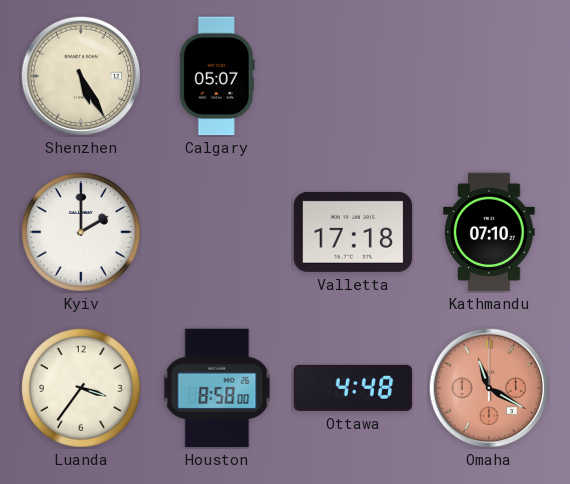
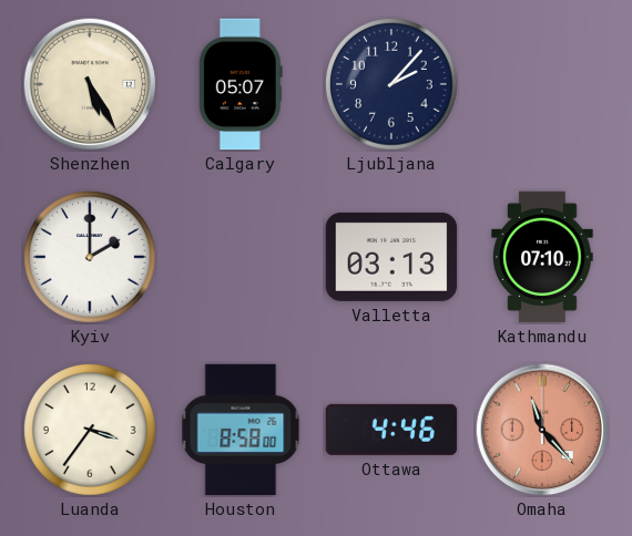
Ljubljana: none -> 2:07
Valletta: 17:18 -> 03:13
Ottawa: 4:48 -> 4:46
Omaha: 11:20 -> 11:23
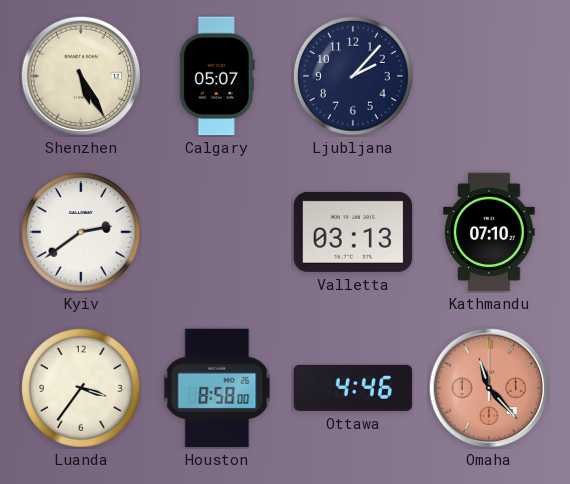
Kyiv: 2:00 -> 2:39
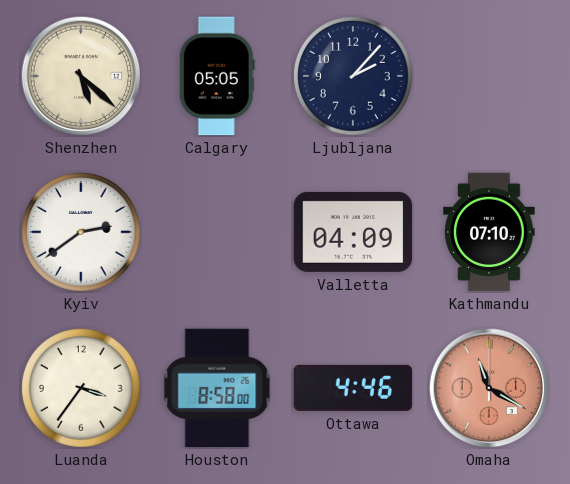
Shenzhen: 5:25 -> 5:22
Calgary: 05:07 -> 05:05
Valletta: 03:13 -> 04:09
Omaha: 11:23 -> 11:20
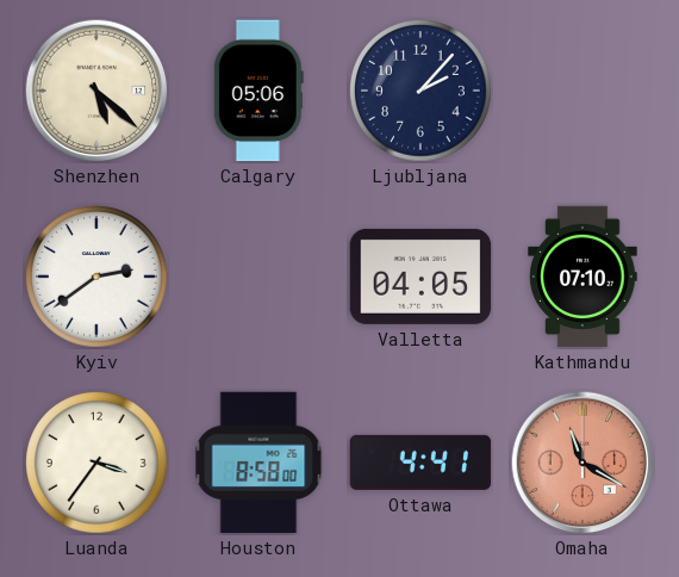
Calgary: 05:05 -> 05:06
Valletta: 04:09 -> 04:05
Ottawa: 4:46 -> 4:41
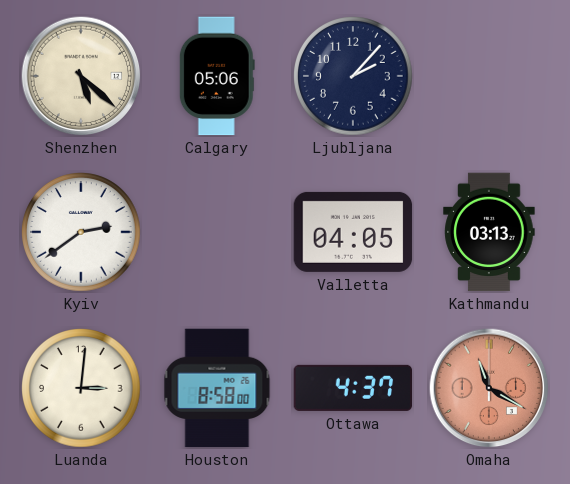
Kathmandu: 07:10 -> 03:13
Luanda: 3:36 -> 3:01
Ottawa: 4:41 -> 4:37
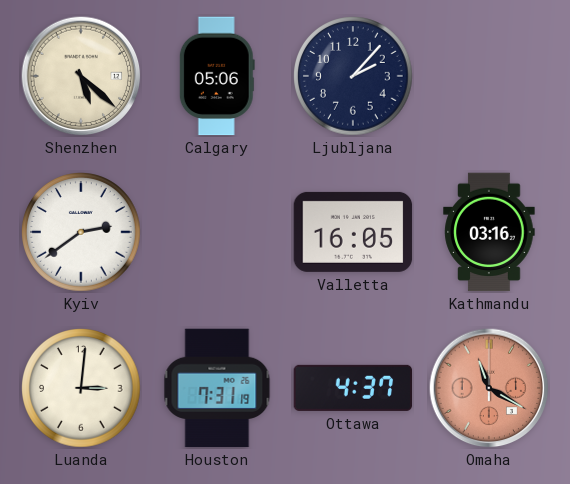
Valletta: 04:05 -> 16:05
Kathmandu: 03:13 -> 03:16
Houston: 8:58 -> 7:31
